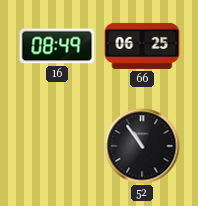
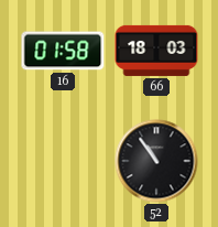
16: 08:49 -> 01:58
66: 06:25 -> 18:03
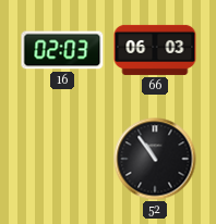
16: 01:58 -> 02:03
66: 18:03 -> 06:03
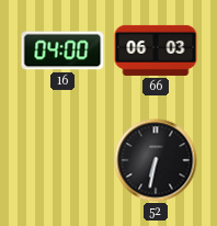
16: 02:03 -> 04:00
52: 10:54 -> 6:32
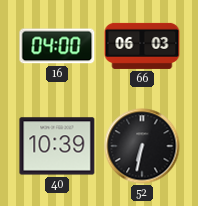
40: none -> 10:39
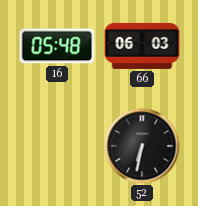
16: 04:00 -> 05:48
40: 10:39 -> none
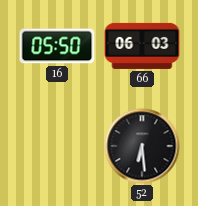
16: 05:48 -> 05:50
52: 6:32 -> 6:29
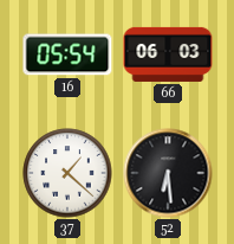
16: 05:50 -> 05:54
37: none -> 1:22
